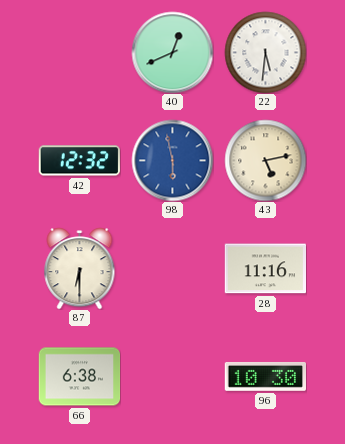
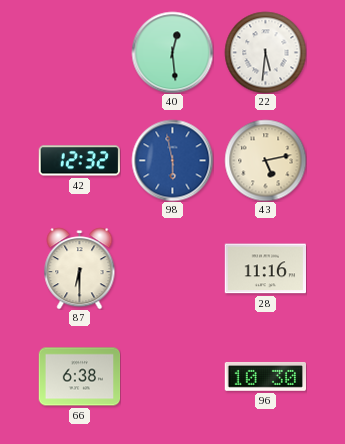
40: 12:41 -> 12:29
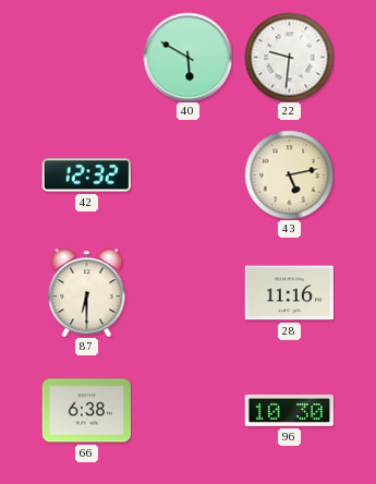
40: 12:29 -> 5:50
22: 5:31 -> 9:31
98: 5:58 -> none
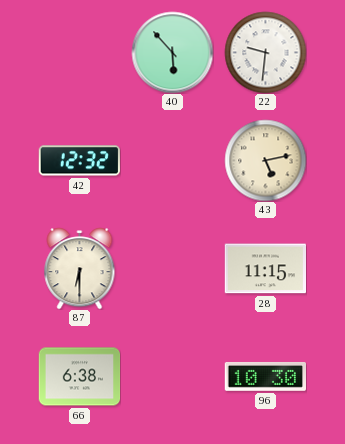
40: 5:50 -> 5:53
28: 11:16 -> 11:15
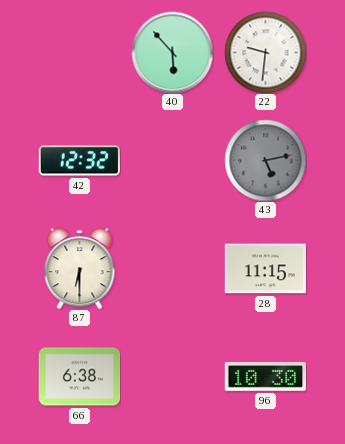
43 dial: cream -> grey
